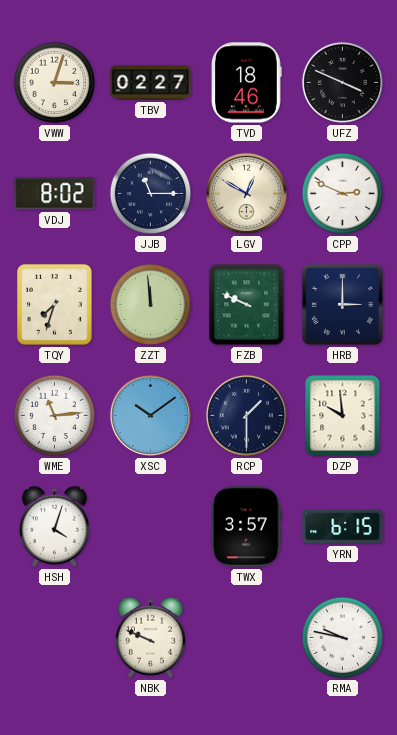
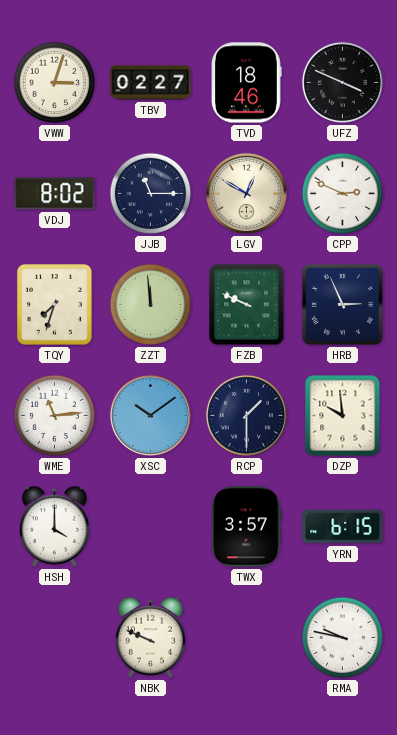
HRB: 3:00 -> 2:56
HSH: 4:03 -> 4:00
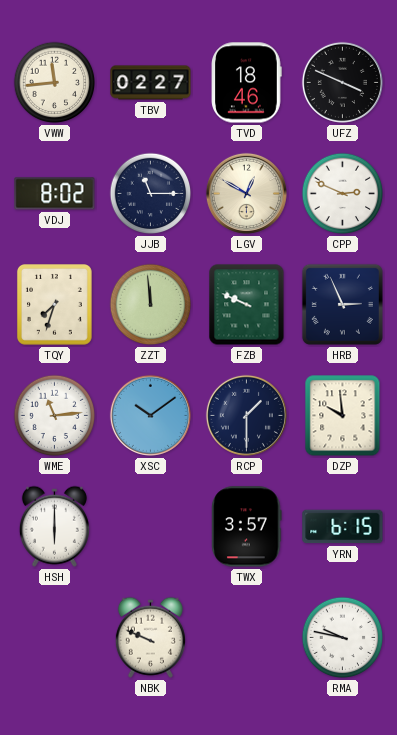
VWW: 3:03 -> 11:44
HSH: 4:00 -> 6:00
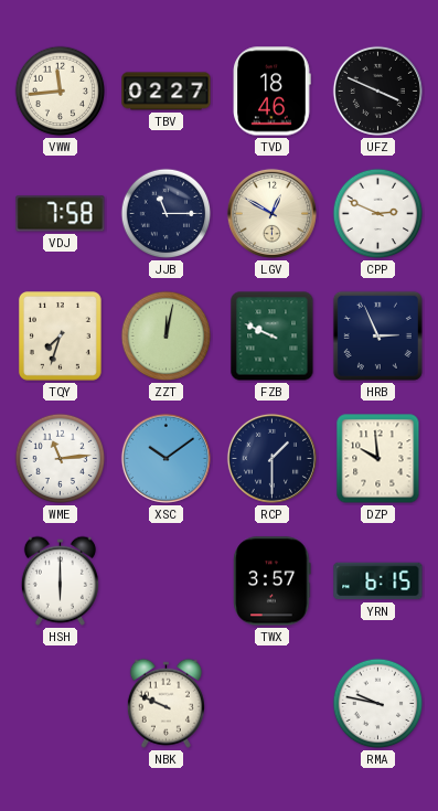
VDJ: 8:02 -> 7:58
ZZT: 11:59 -> 12:02
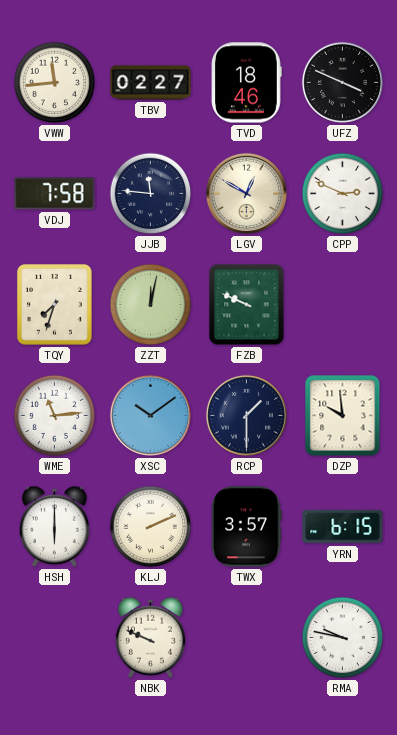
JJB: 11:15 -> 11:46
HRB: 2:56 -> none
KLJ: none -> 2:11
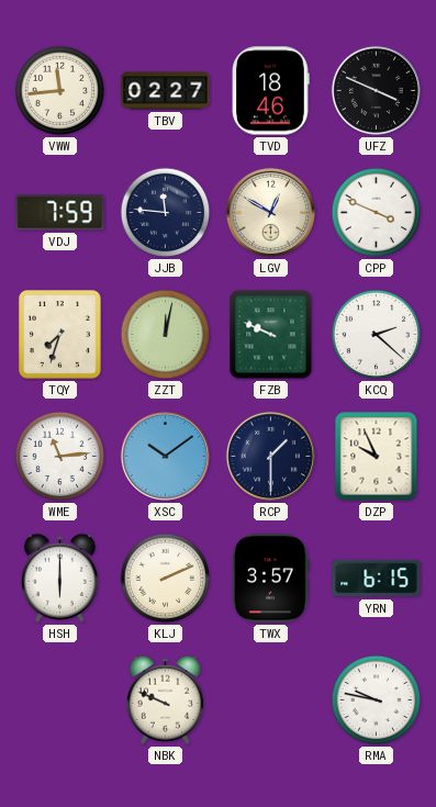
VDJ: 7:58 -> 7:59
CPP: 2:49 -> 3:49
KCQ: none -> 2:22
DZP: 9:59 -> 9:56
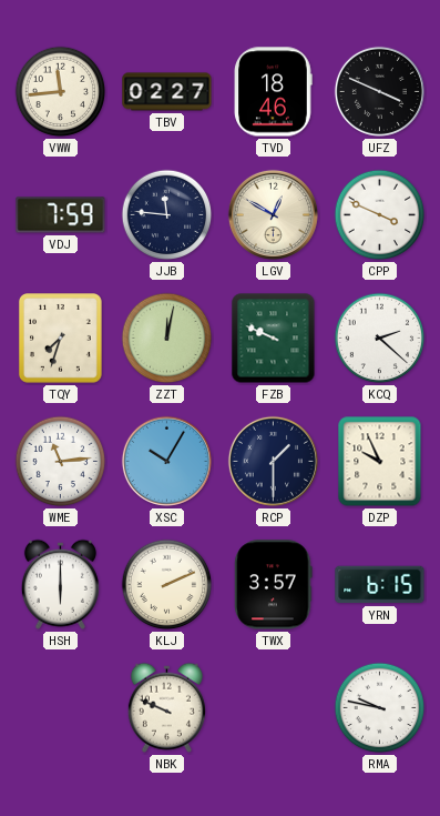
XSC: 10:09 -> 10:05
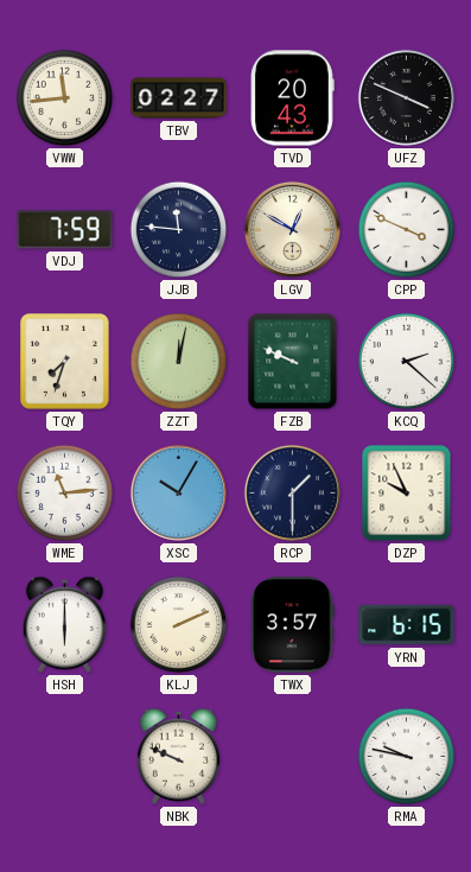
TVD: 18:46 -> 20:43
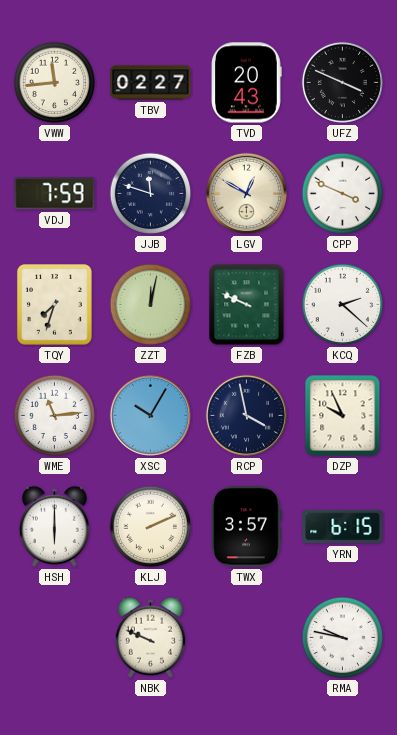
JJB: 11:46 -> 11:48
RCP: 1:30 -> 3:58
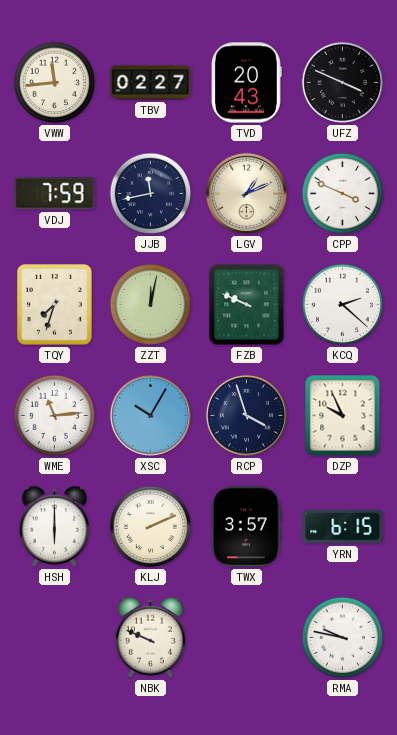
JJB: 11:48 -> 11:43
LGV: 12:50 -> 1:11
RCP: 3:58 -> 3:57
